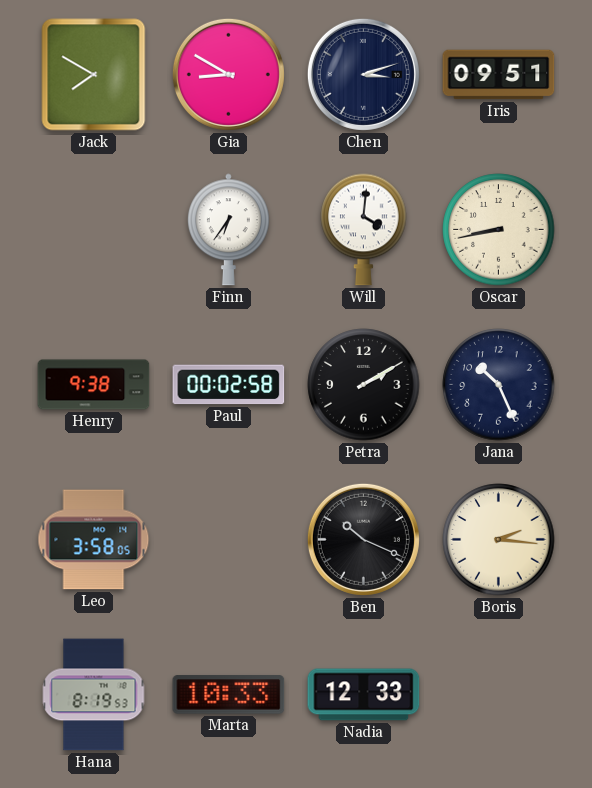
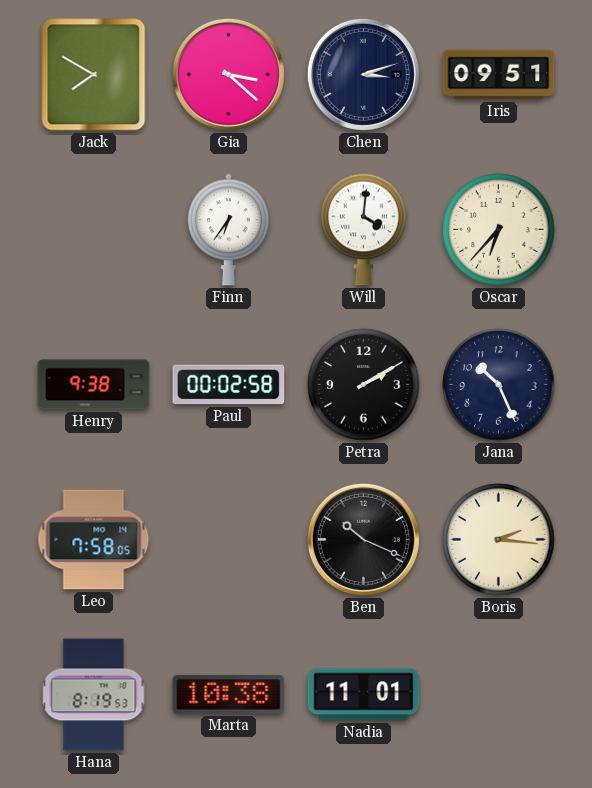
Gia: 8:50 -> 3:22
Oscar: 8:43 -> 6:37
Leo: 3:58 -> 7:58
Marta: 10:33 -> 10:38
Nadia: 12:33 -> 11:01
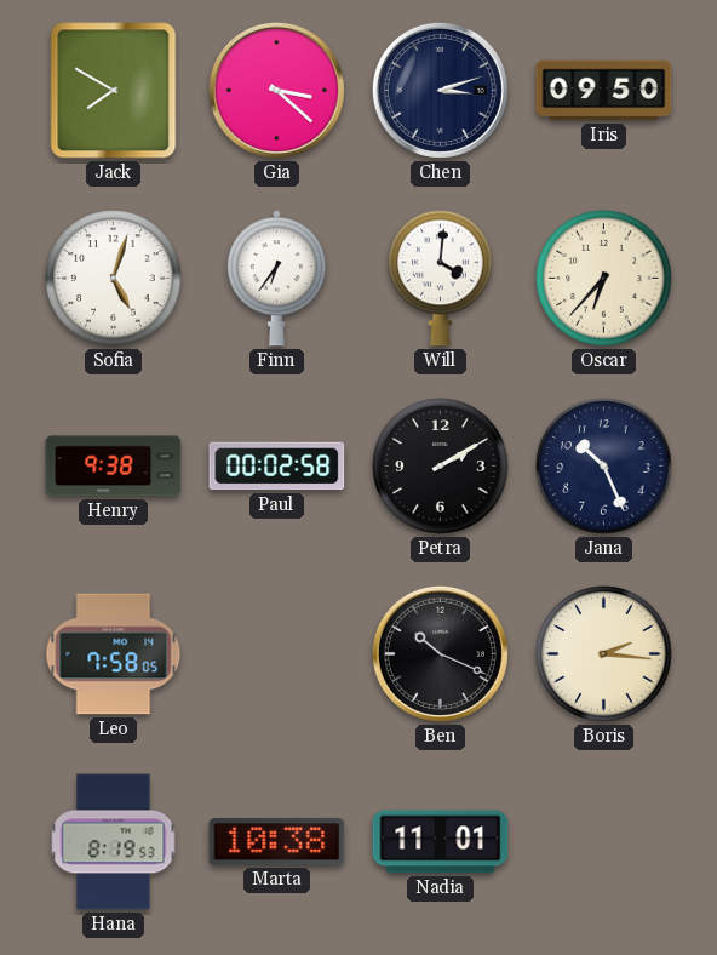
Iris: 09:51 -> 09:50
Sofia: none -> 5:03
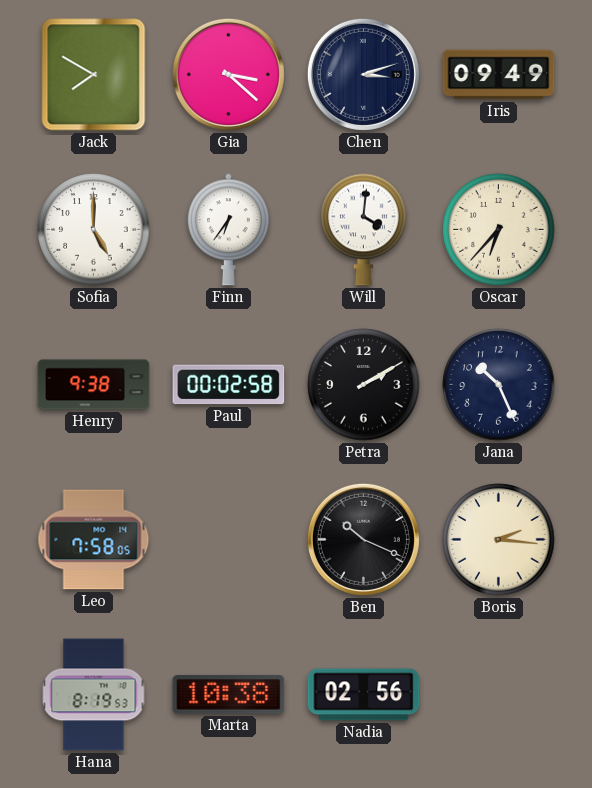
Iris: 09:50 -> 09:49
Sofia: 5:03 -> 5:00
Nadia: 11:01 -> 02:56
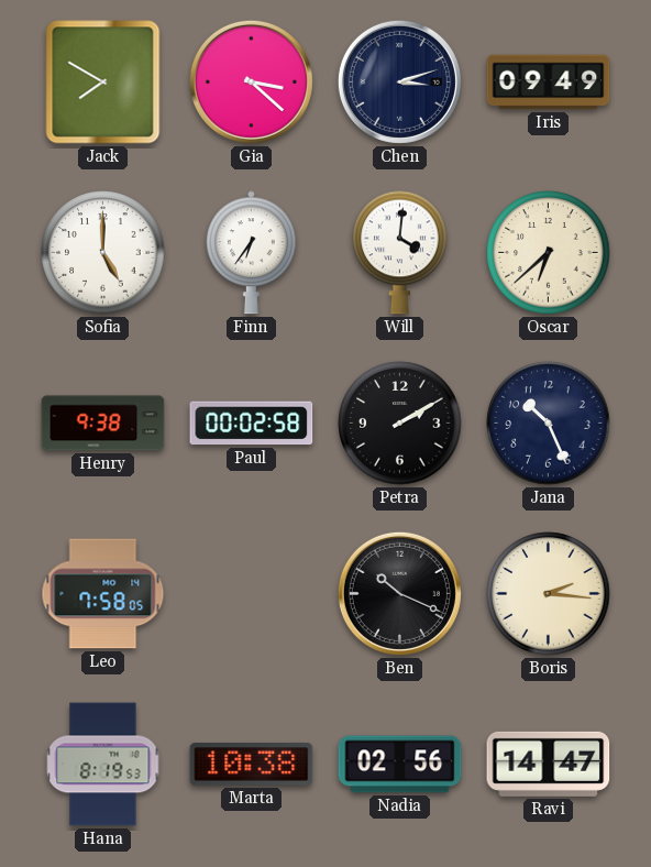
Oscar: 6:37 -> 6:38
Ravi: none -> 14:47
